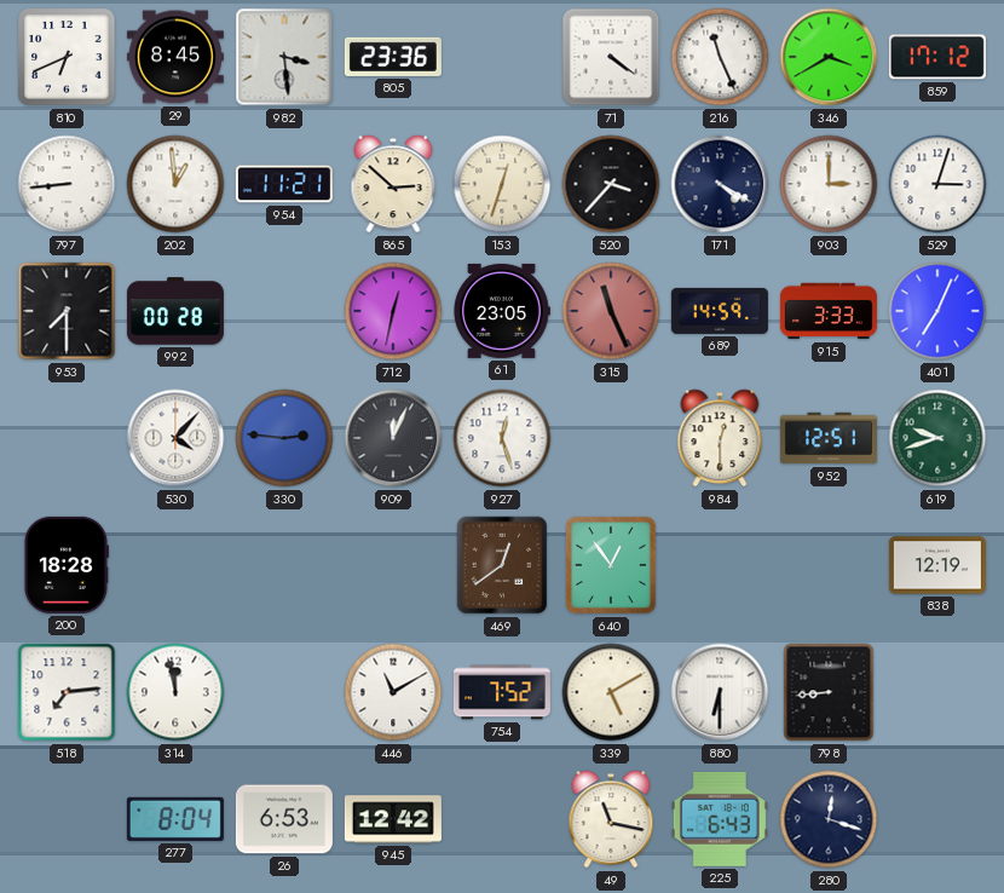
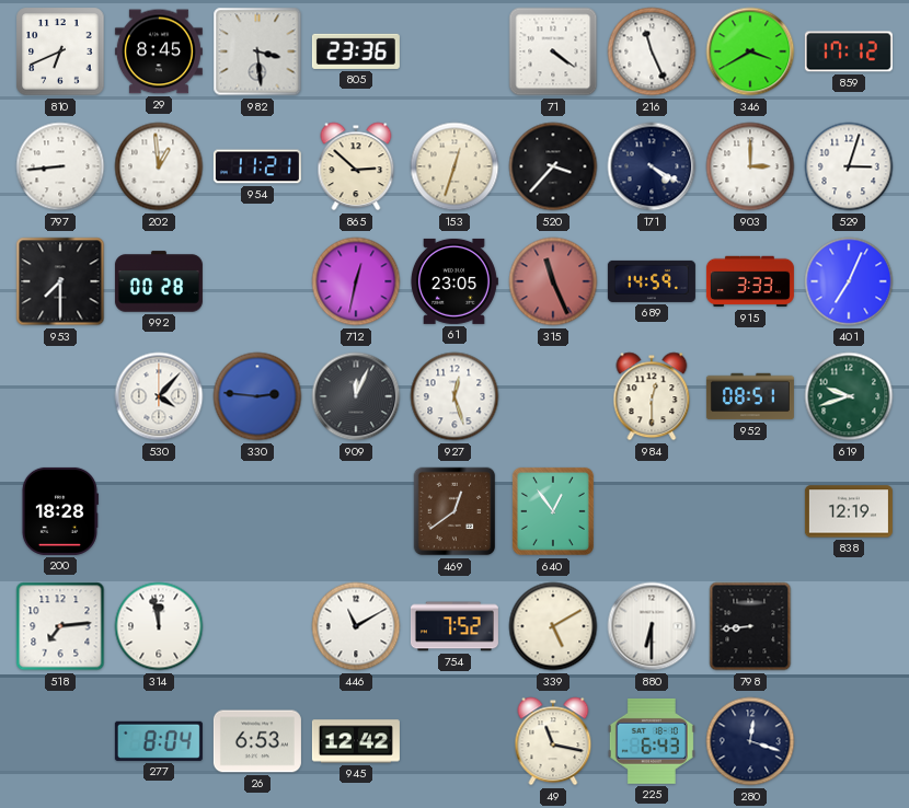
952: 12:51 -> 08:51
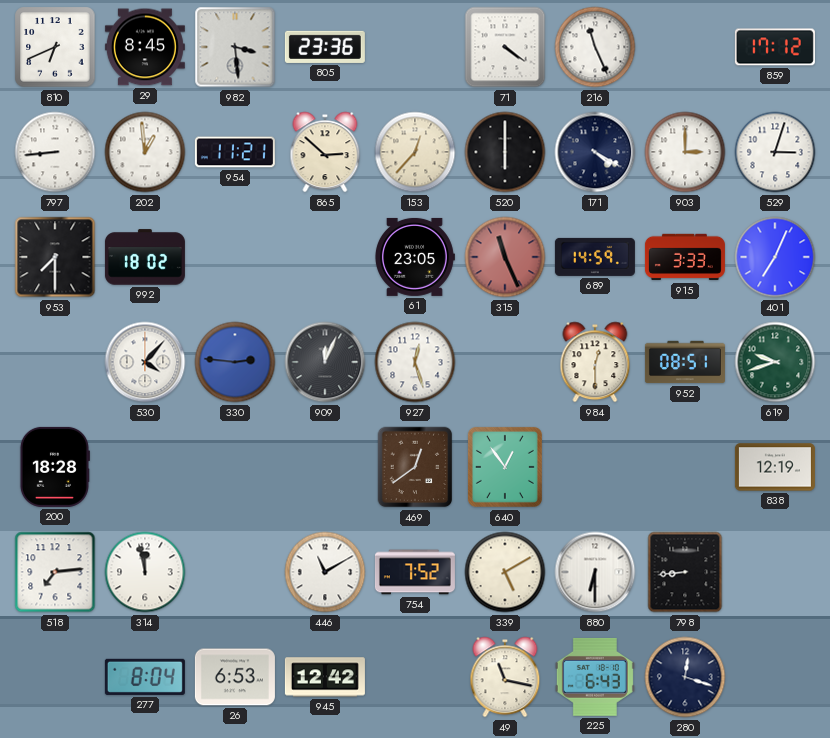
346: 3:40 -> none
153: 12:33 -> 12:37
520: 3:37 -> 6:00
992: 00:28 -> 18:02
712: 12:32 -> none
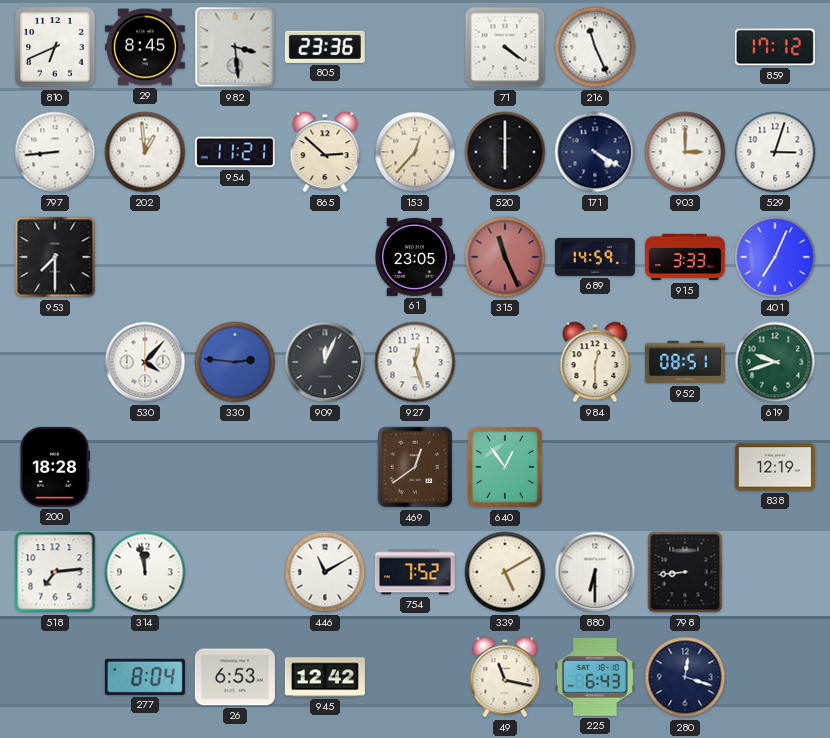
992: 18:02 -> none
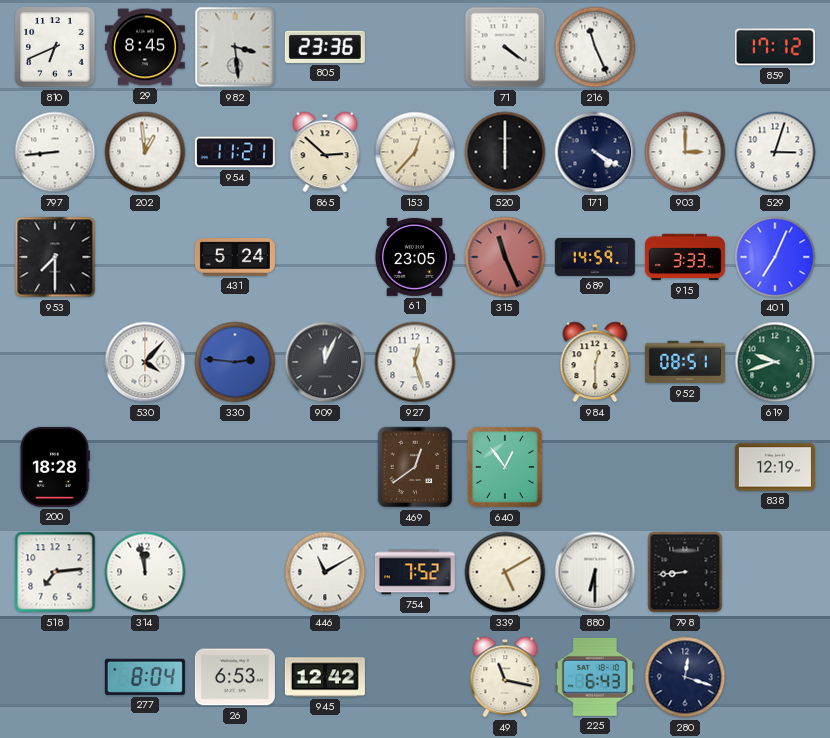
431: none -> 5:24
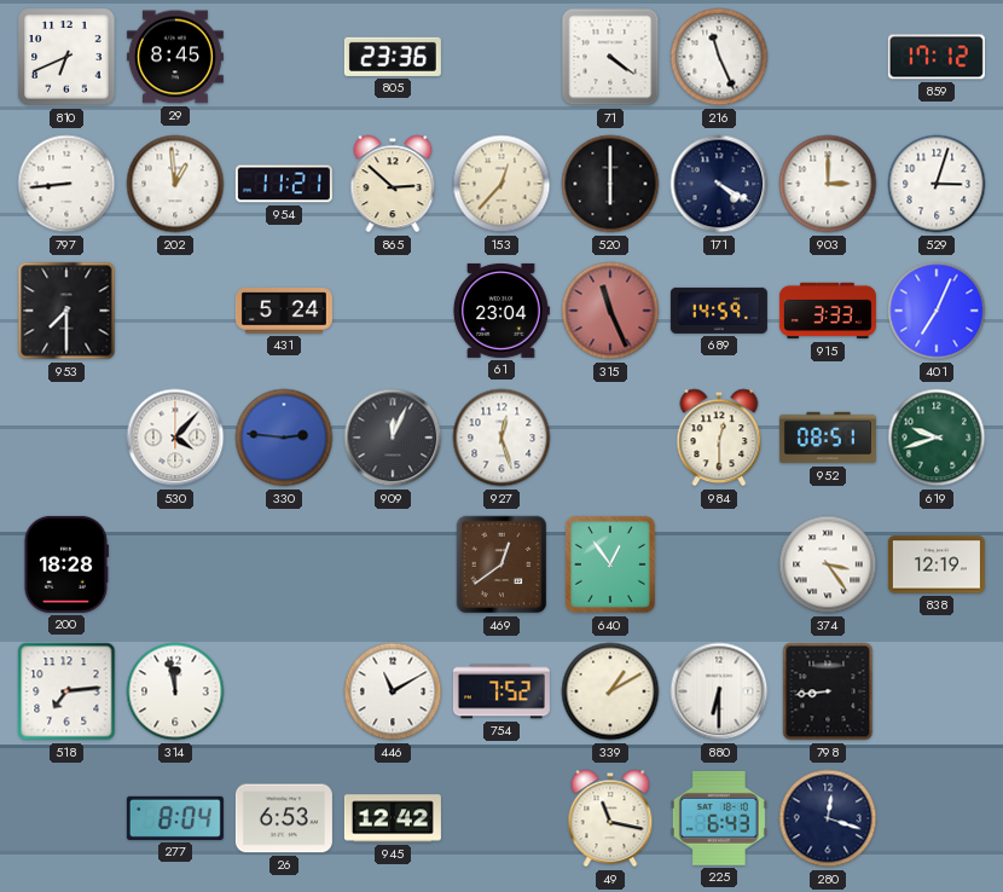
982: 3:29 -> none
61: 23:05 -> 23:04
374: none -> 3:24
339: 5:10 -> 1:10
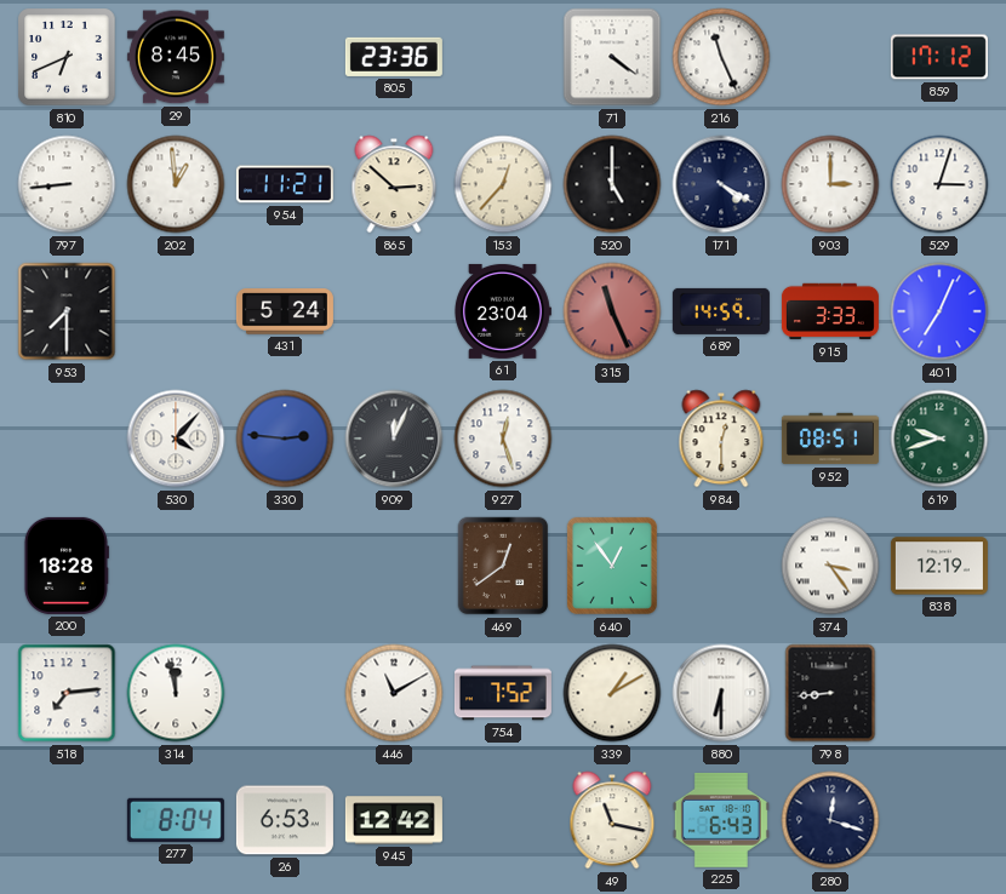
520: 6:00 -> 5:00
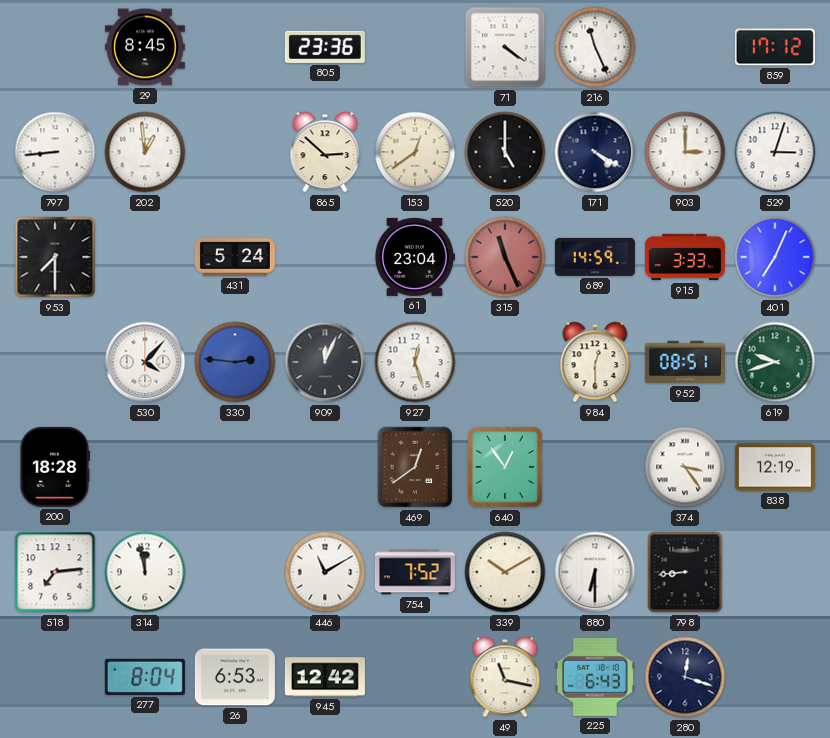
810: 6:41 -> none
954: 11:21 -> none
153: 12:37 -> 12:39
339: 1:10 -> 10:10
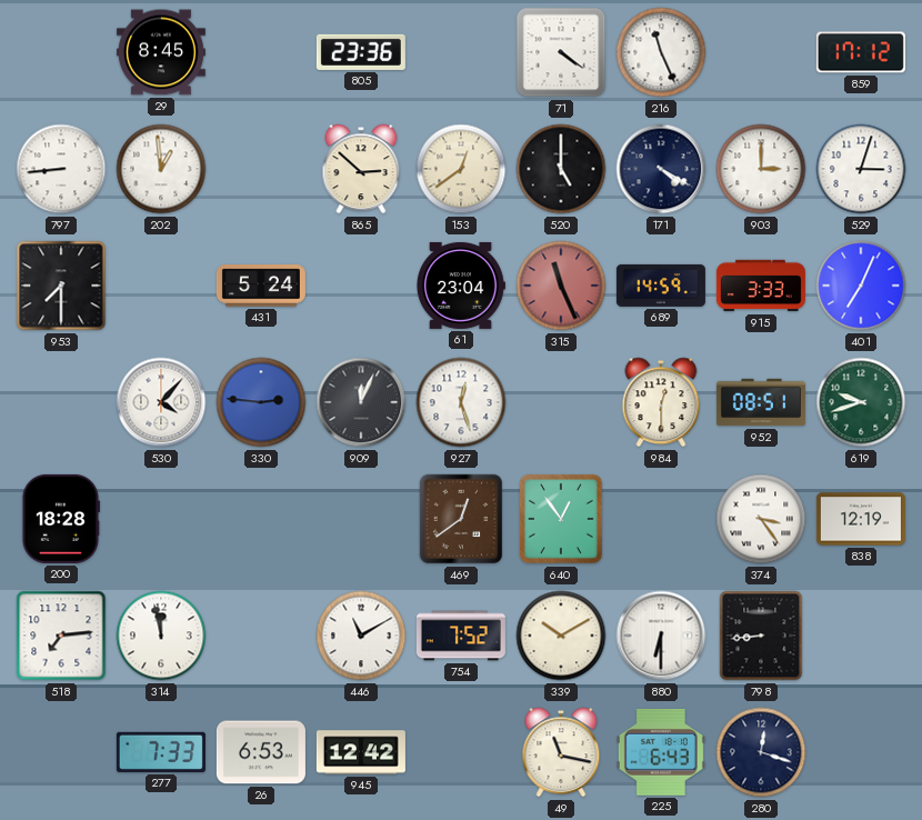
277: 8:04 -> 7:33
